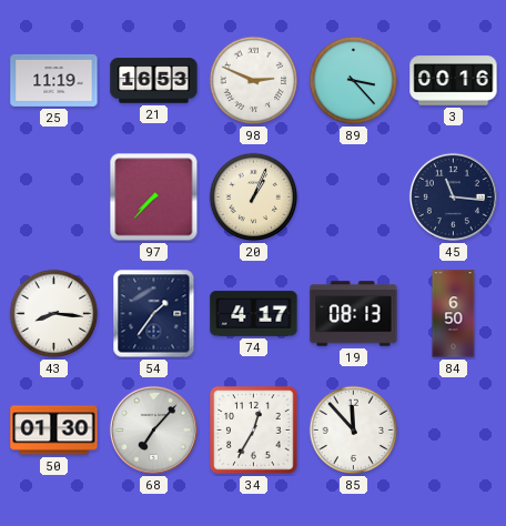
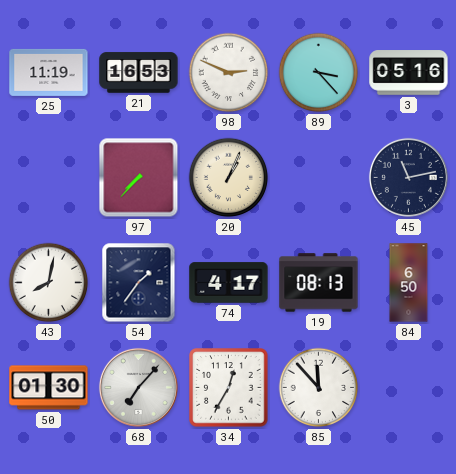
3: 00:16 -> 05:16
45: 11:16 -> 11:13
43: 8:16 -> 8:02
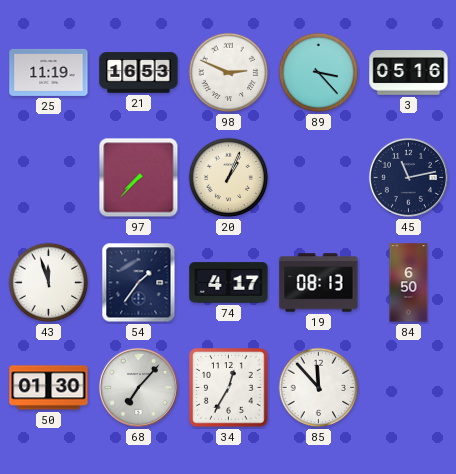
43: 8:02 -> 11:57
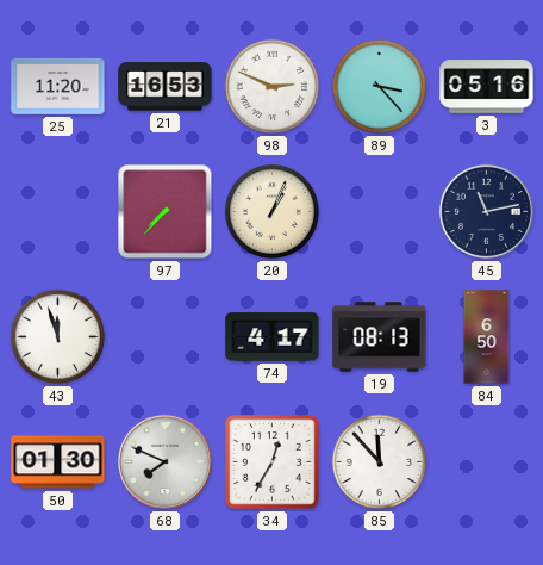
25: 11:19 -> 11:20
54: 1:36 -> none
68: 7:07 -> 7:49
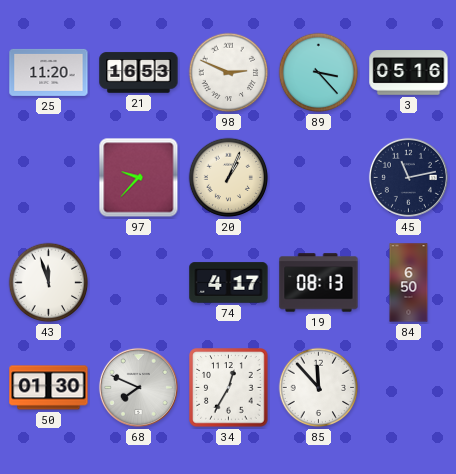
97: 7:37 -> 9:37
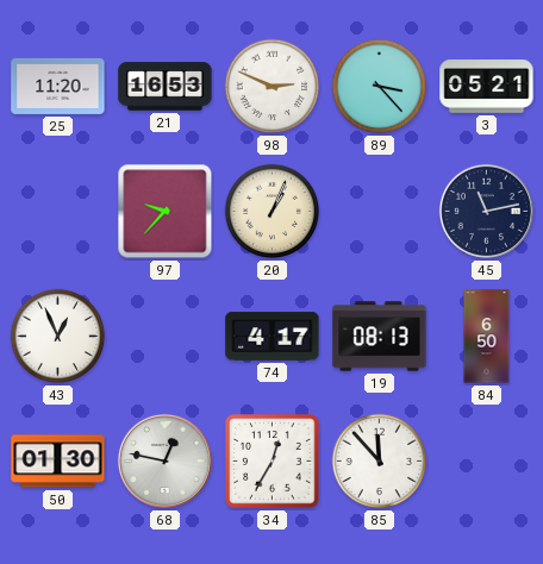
3: 05:16 -> 05:21
43: 11:57 -> 12:56
68: 7:49 -> 12:47
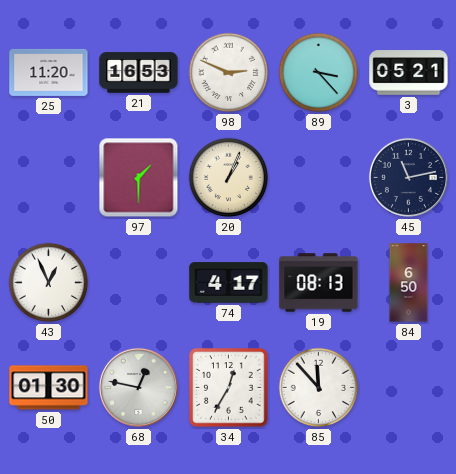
97: 9:37 -> 1:30
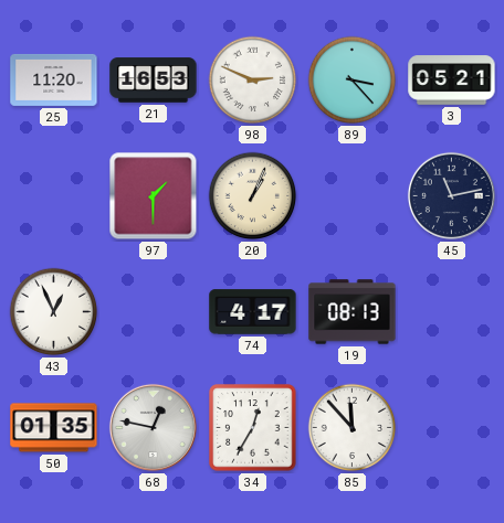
84: 6:50 -> none
50: 01:30 -> 01:35
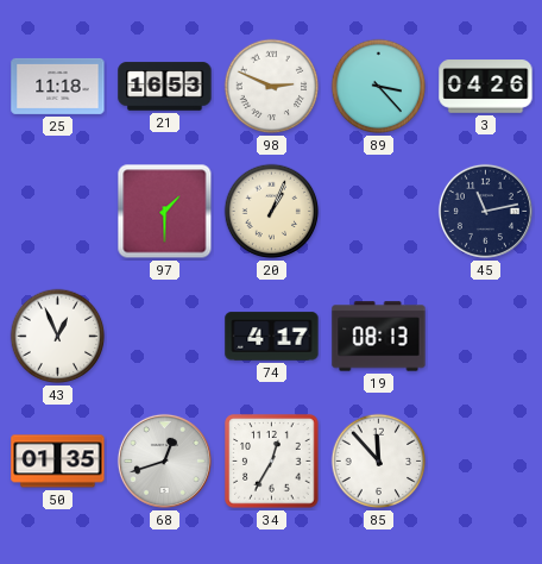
25: 11:20 -> 11:18
3: 05:21 -> 04:26
68: 12:47 -> 12:42
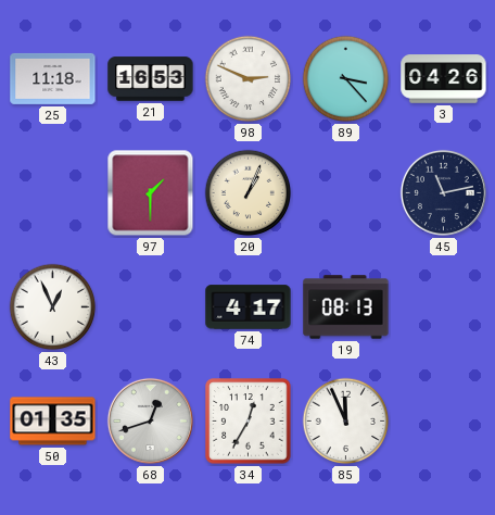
85: 11:53 -> 11:56
